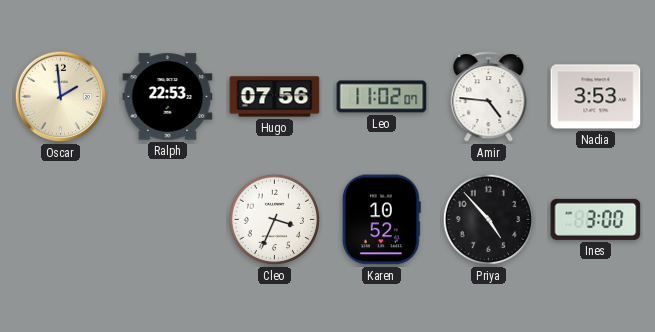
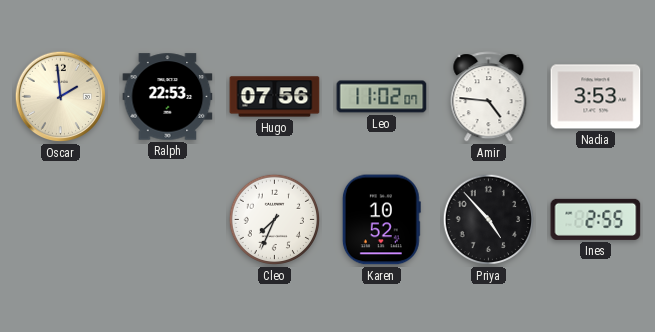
Cleo: 3:34 -> 7:34
Ines: 3:00 -> 2:55
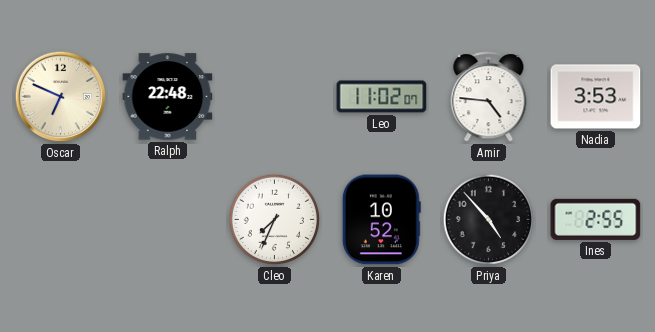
Oscar: 1:59 -> 6:49
Ralph: 22:53 -> 22:48
Hugo: 07:56 -> none
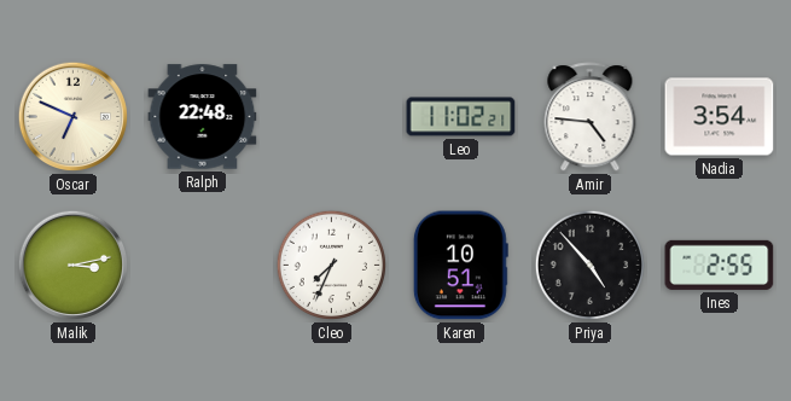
Leo: 11:02:07 -> 11:02:21
Nadia: 3:53 -> 3:54
Malik: none -> 3:13
Karen: 10:52 -> 10:51
